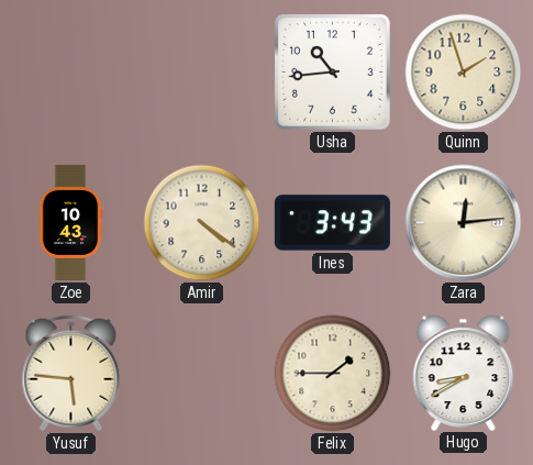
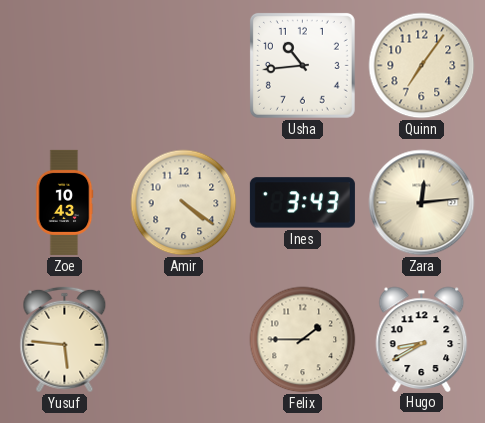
Quinn: 1:57 -> 7:06
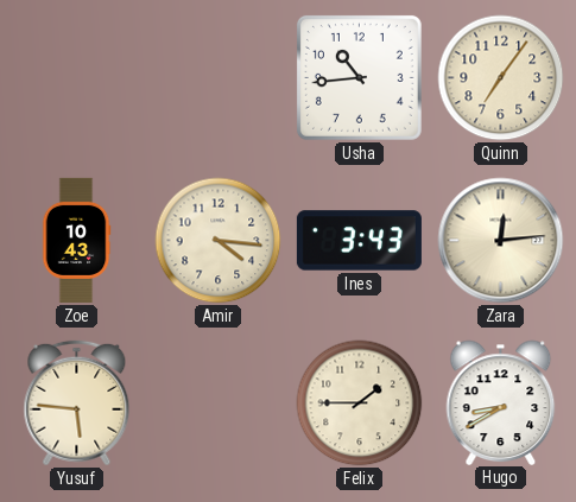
Amir: 4:21 -> 4:16
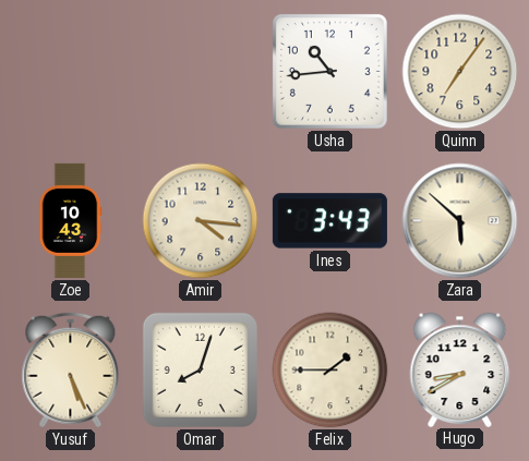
Zara: 12:14 -> 5:52
Yusuf: 5:46 -> 5:26
Omar: none -> 8:03
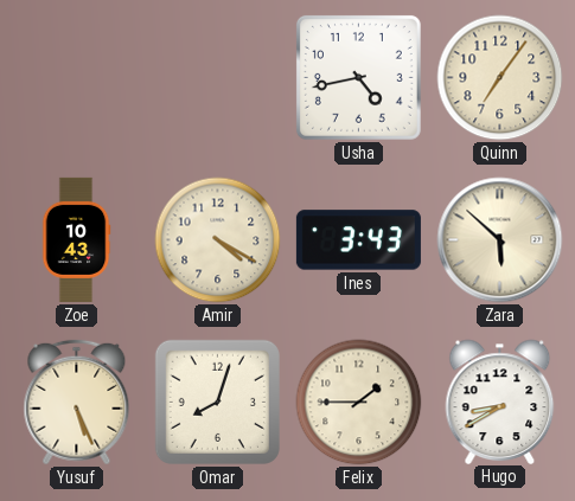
Usha: 10:44 -> 4:43
Amir: 4:16 -> 4:20
